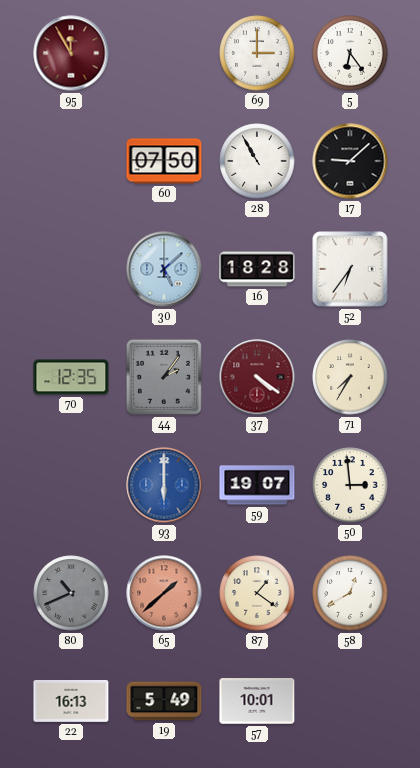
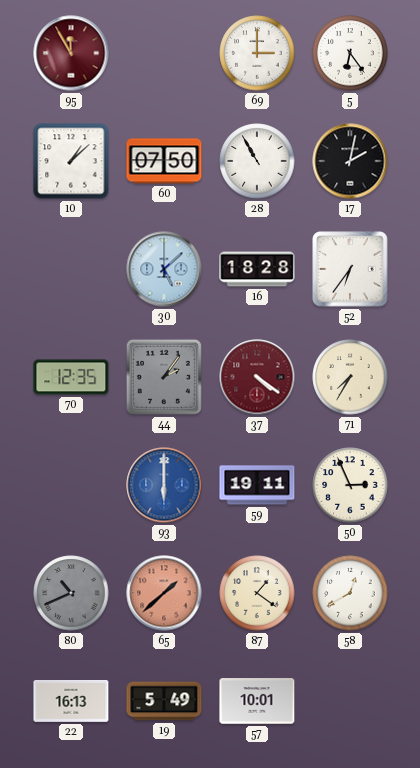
10: none -> 1:08
17: 9:08 -> 2:02
59: 19:07 -> 19:11
50: 2:59 -> 2:56
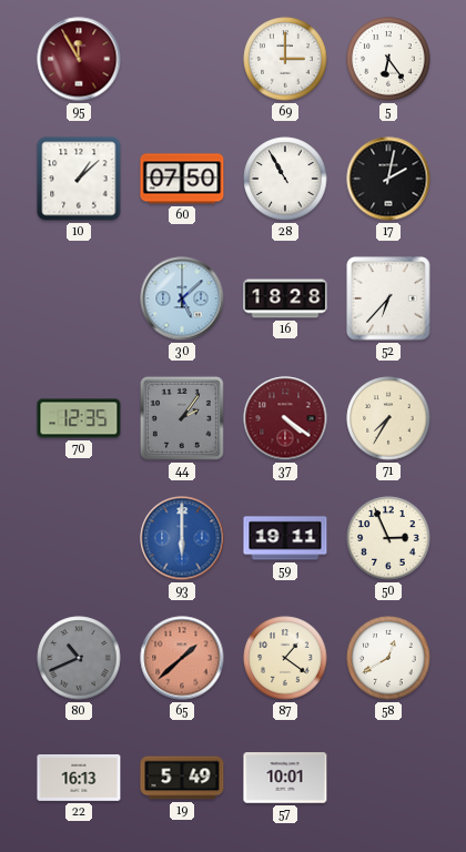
52: 6:36 -> 6:37
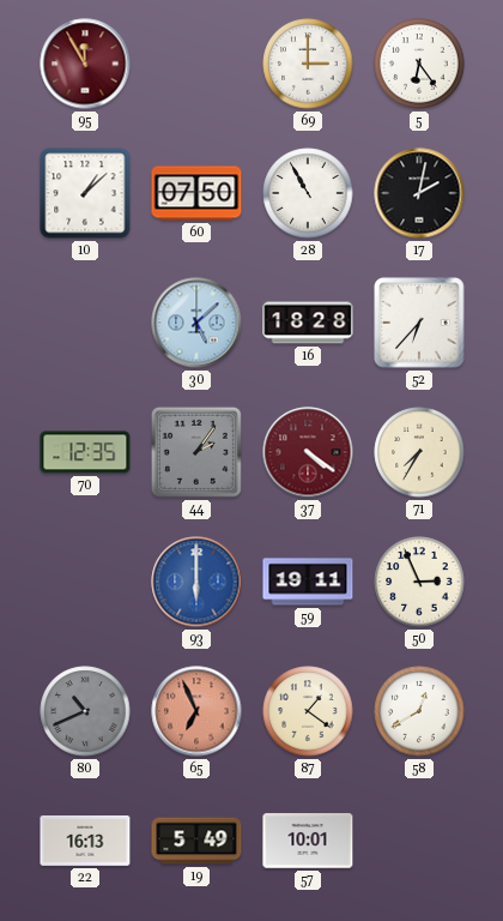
65: 1:38 -> 6:56
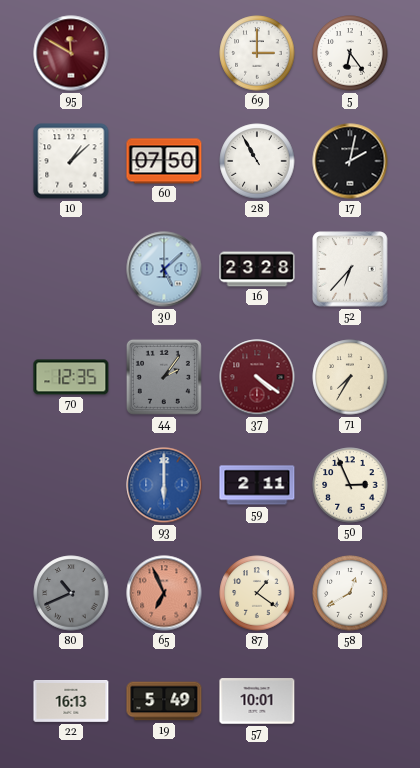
95: 11:55 -> 11:50
16: 18:28 -> 23:28
59: 19:11 -> 2:11
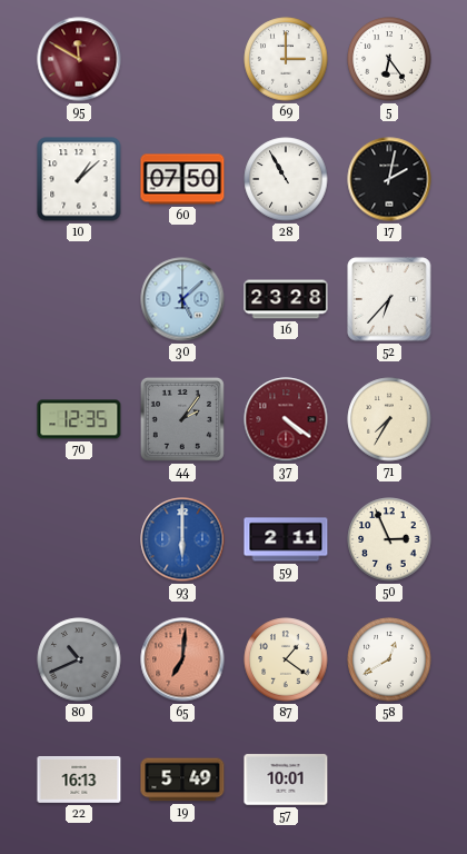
65: 6:56 -> 7:01
